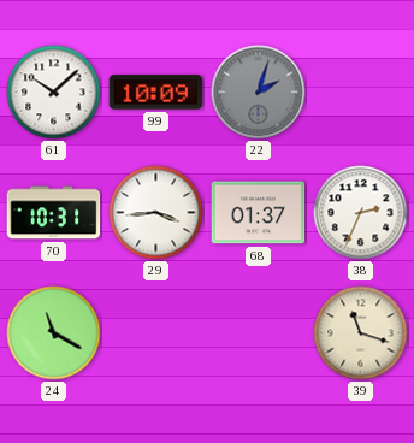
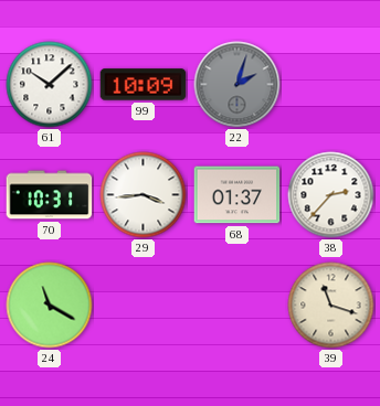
38: 2:34 -> 2:37
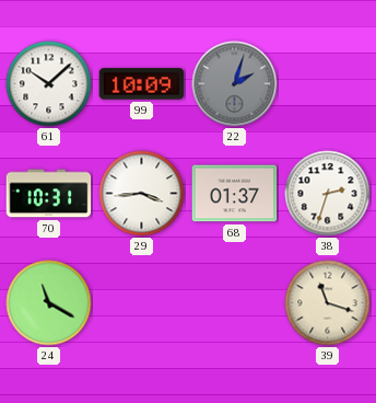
38: 2:37 -> 2:33
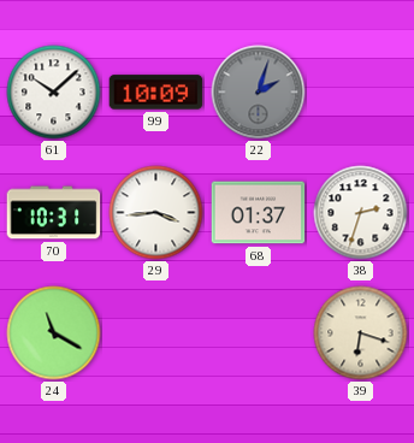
39: 11:18 -> 6:18
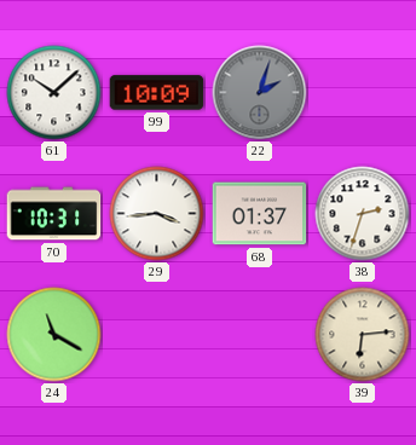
39: 6:18 -> 6:14
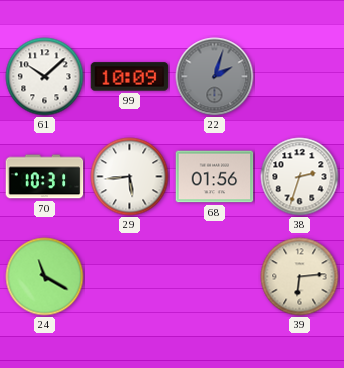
29: 3:44 -> 5:44
68: 01:37 -> 01:56
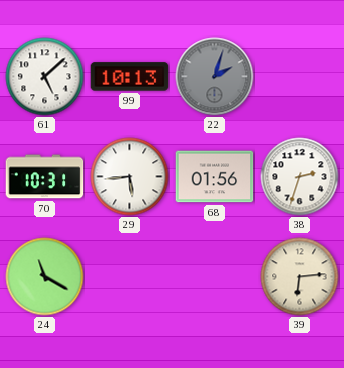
61: 10:08 -> 5:08
99: 10:09 -> 10:13
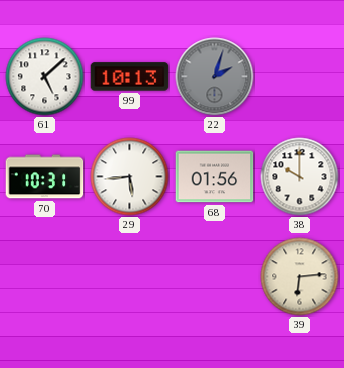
38: 2:33 -> 10:00
24: 11:20 -> none
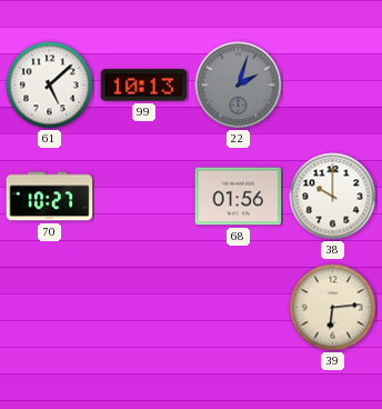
70: 10:31 -> 10:27
29: 5:44 -> none
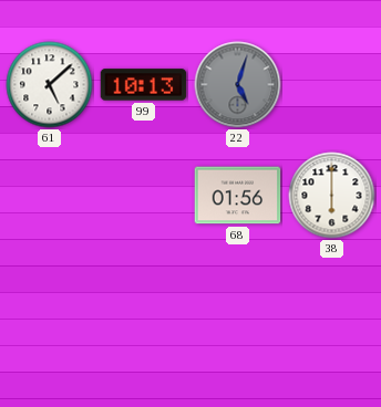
22: 2:03 -> 5:03
70: 10:27 -> none
38: 10:00 -> 6:00
39: 6:14 -> none
